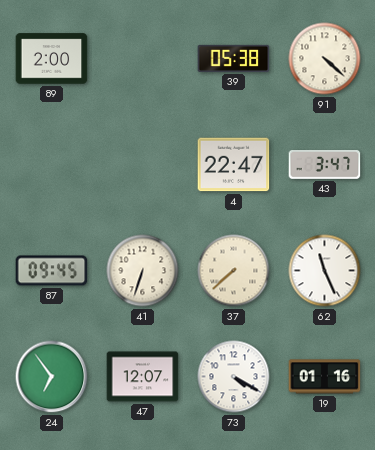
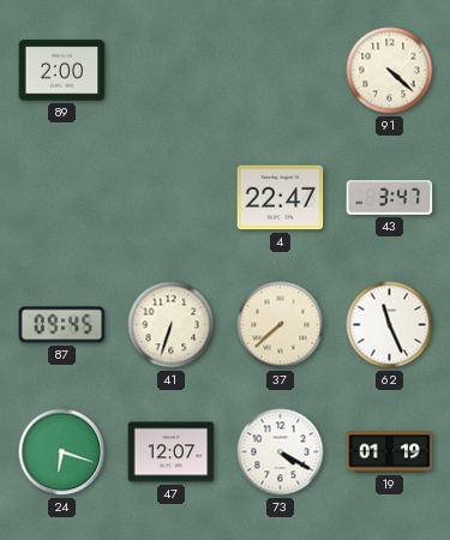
39: 05:38 -> none
24: 6:54 -> 6:18
19: 01:16 -> 01:19
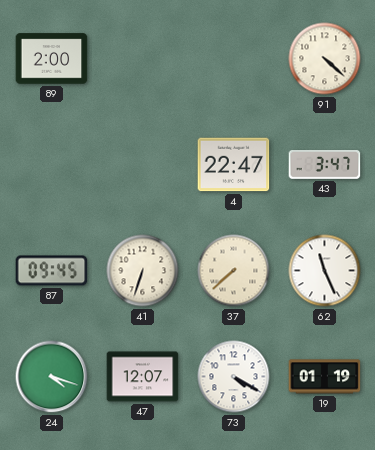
24: 6:18 -> 4:18
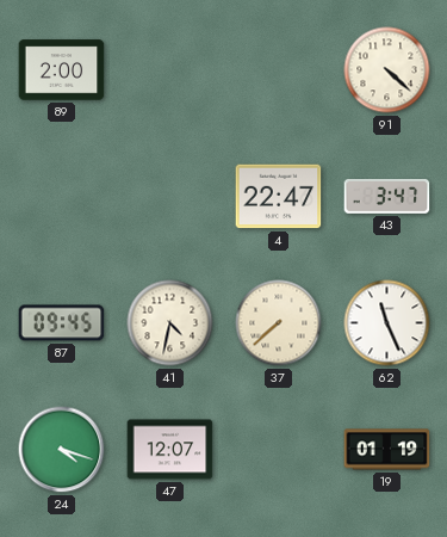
41: 6:33 -> 4:32
73: 4:20 -> none
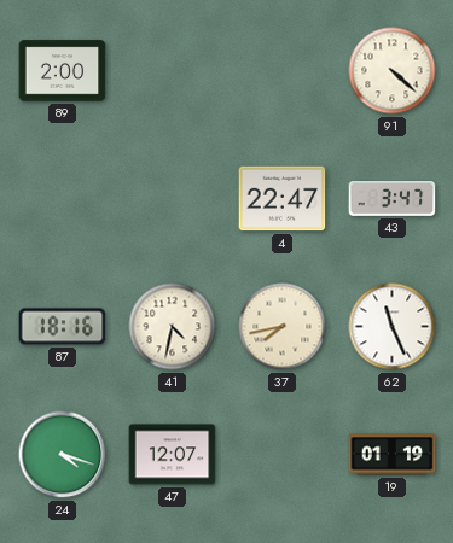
87: 09:45 -> 18:16
37: 7:38 -> 7:43
